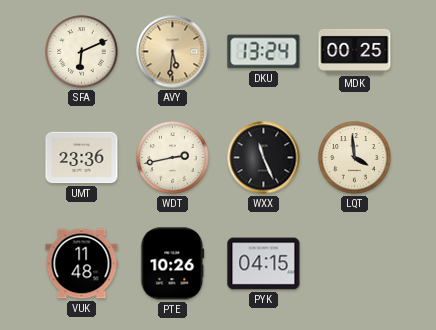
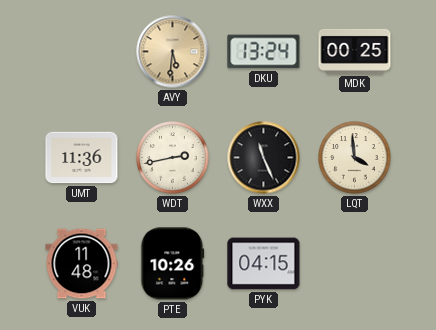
SFA: 6:11 -> none
UMT: 23:36 -> 11:36
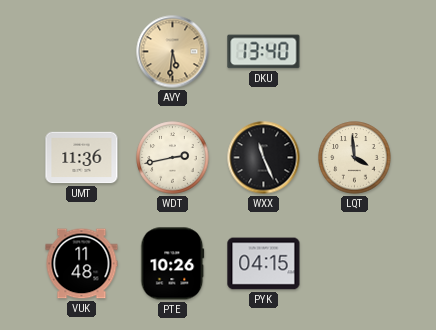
DKU: 13:24 -> 13:40
MDK: 00:25 -> none
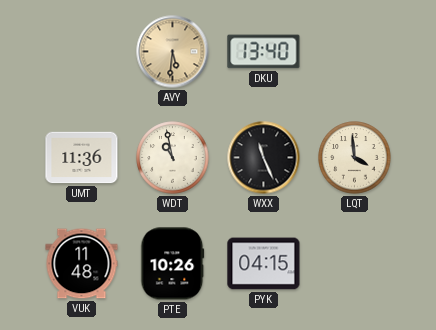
WDT: 2:43 -> 10:58
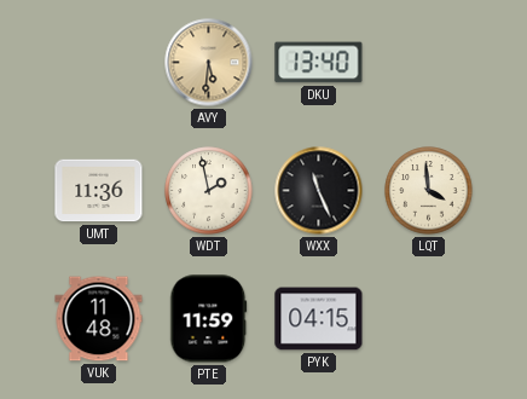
WDT: 10:58 -> 1:58
PTE: 10:26 -> 11:59
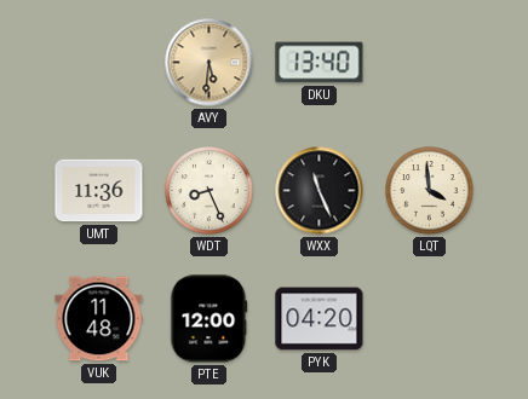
WDT: 1:58 -> 8:26
PTE: 11:59 -> 12:00
PYK: 04:15 -> 04:20
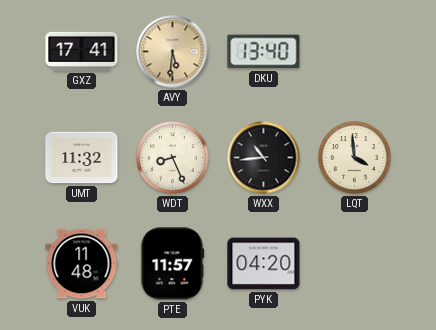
GXZ: none -> 17:41
UMT: 11:36 -> 11:32
WXX: 11:26 -> 10:44
PTE: 12:00 -> 11:57
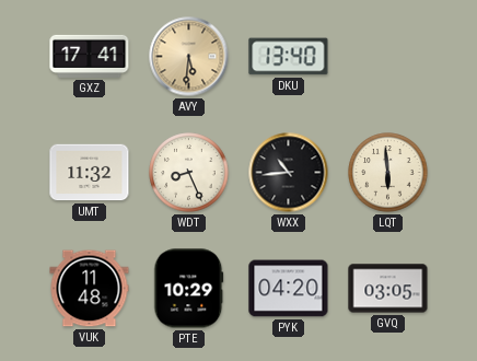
LQT: 3:59 -> 5:59
PTE: 11:57 -> 10:29
GVQ: none -> 03:05
